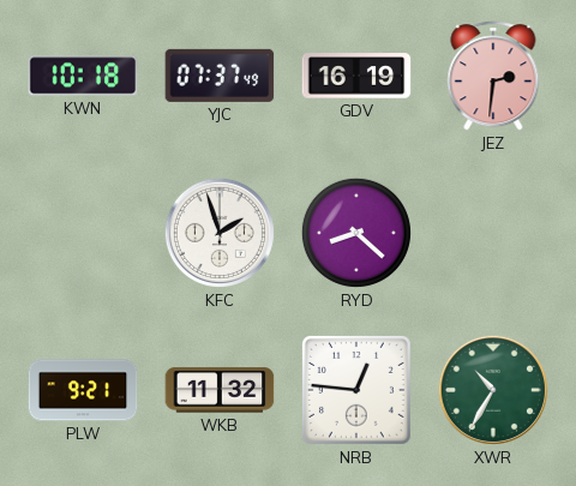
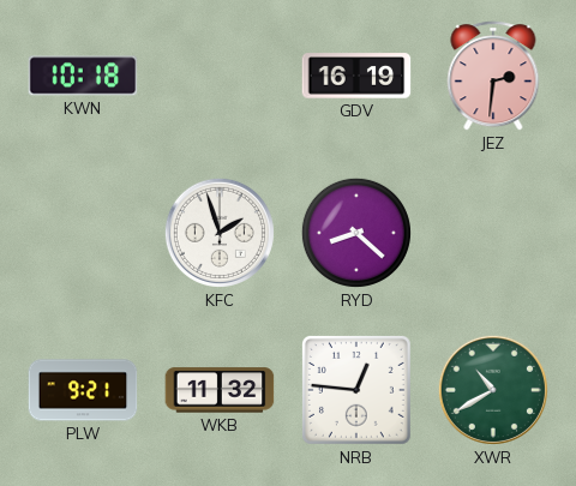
YJC: 07:37 -> none
XWR: 10:35 -> 10:40
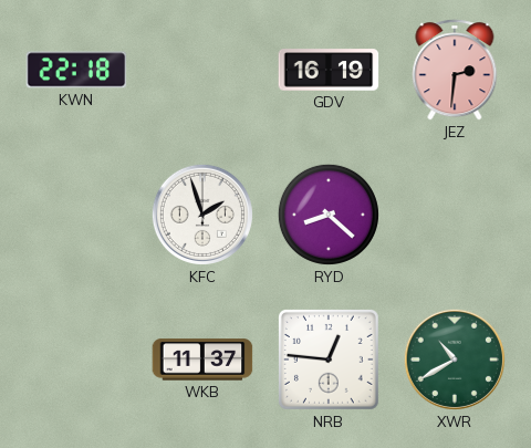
KWN: 10:18 -> 22:18
PLW: 9:21 -> none
WKB: 11:32 -> 11:37
